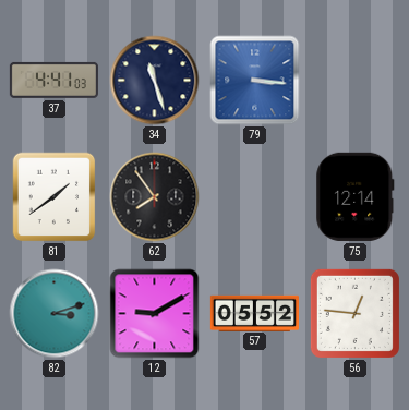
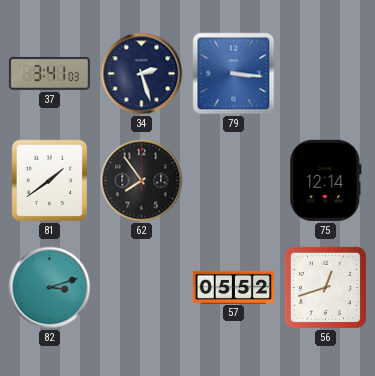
37: 4:41 -> 3:41
34: 11:27 -> 2:27
12: 9:10 -> none
56: 12:46 -> 12:42
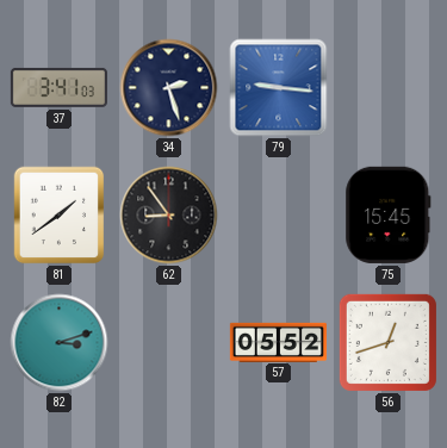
79: 3:16 -> 9:16
62: 7:54 -> 8:54
75: 12:14 -> 15:45
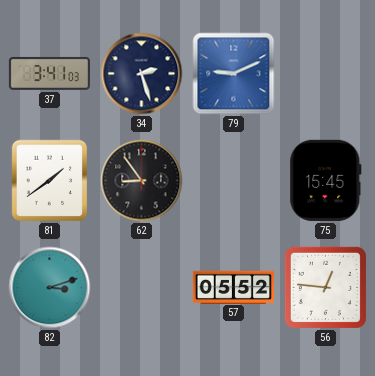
79: 9:16 -> 9:11
56: 12:42 -> 12:46
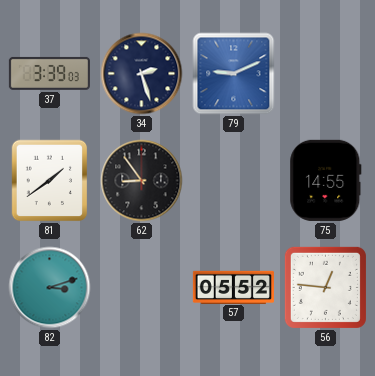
37: 3:41 -> 3:39
75: 15:45 -> 14:55
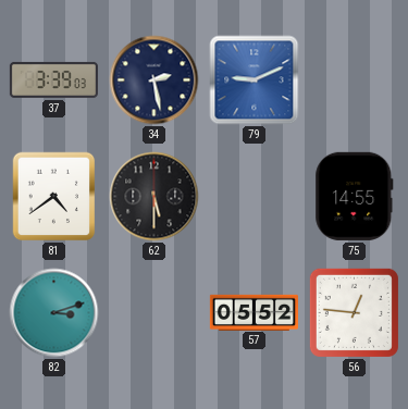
34: 2:27 -> 2:28
81: 1:39 -> 4:39
62: 8:54 -> 5:30
